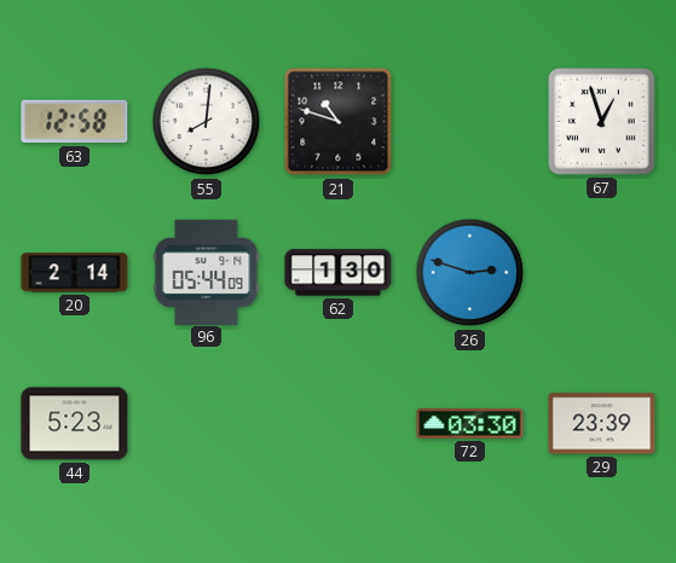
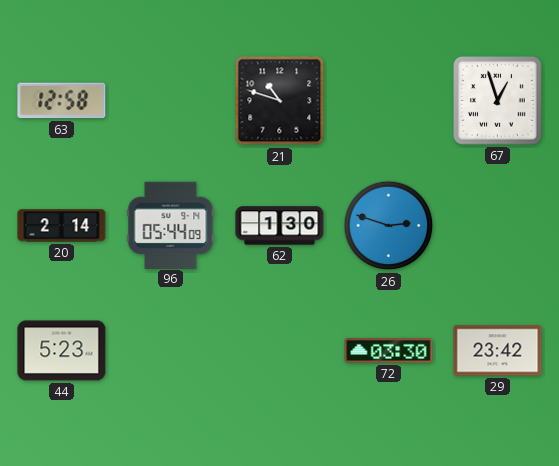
55: 8:01 -> none
29: 23:39 -> 23:42
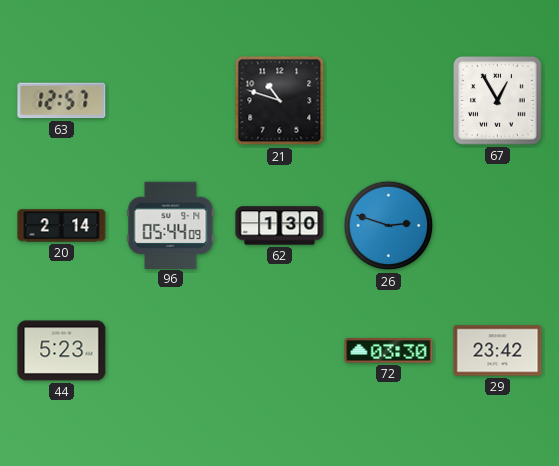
63: 12:58 -> 12:57
67: 12:57 -> 12:55
